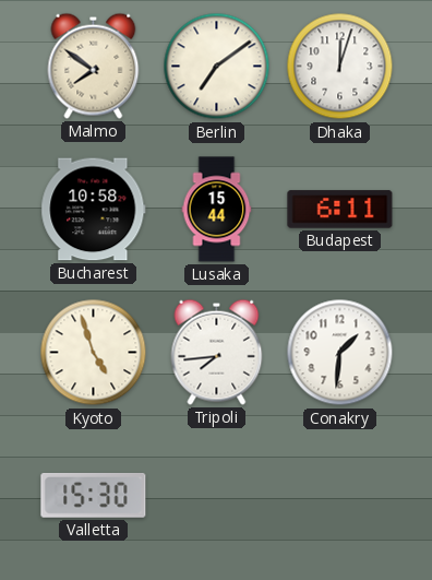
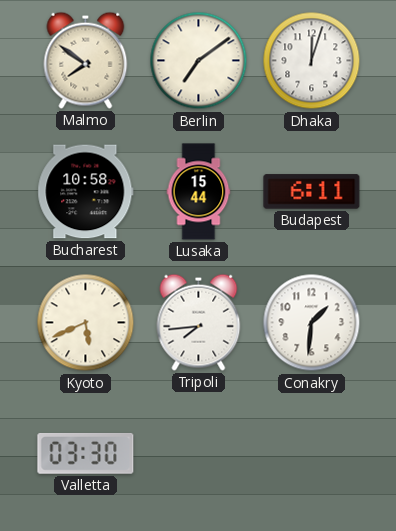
Kyoto: 4:57 -> 5:41
Valletta: 15:30 -> 03:30
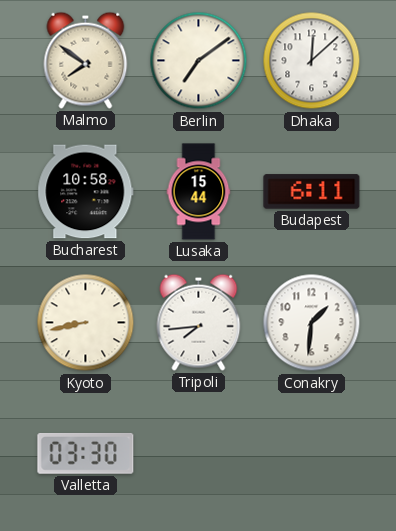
Dhaka: 12:03 -> 12:08
Kyoto: 5:41 -> 8:43
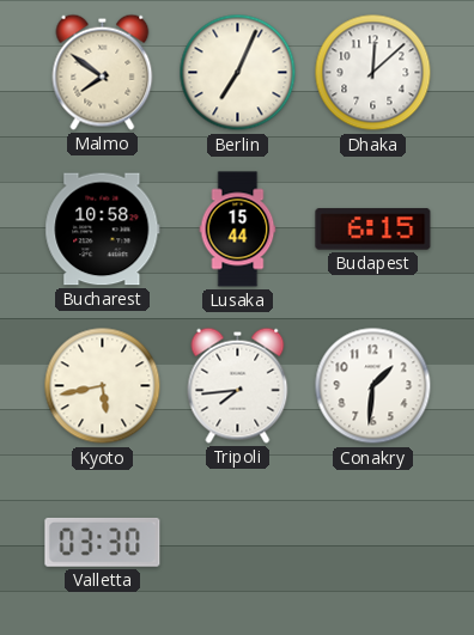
Berlin: 7:09 -> 7:04
Budapest: 6:11 -> 6:15
Kyoto: 8:43 -> 5:43
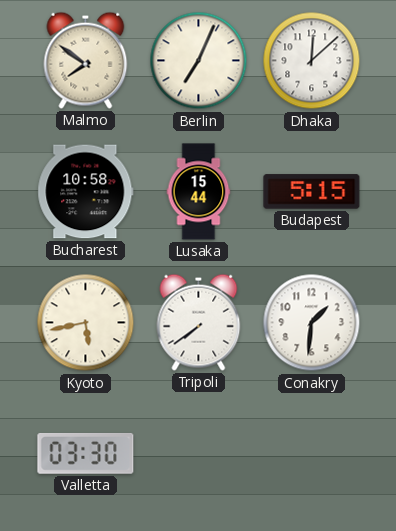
Budapest: 6:15 -> 5:15
Tripoli: 7:44 -> 7:39
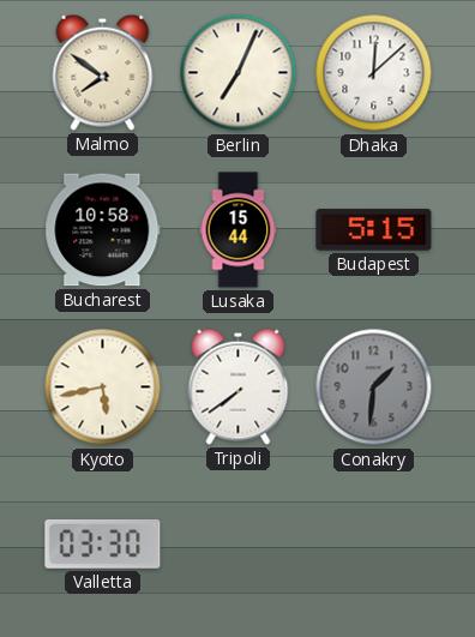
Conakry dial: white -> grey
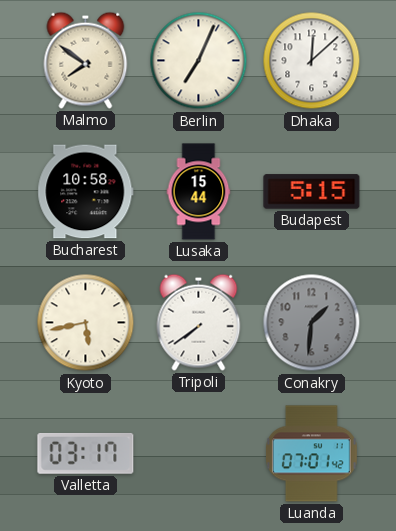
Valletta: 03:30 -> 03:17
Luanda: none -> 07:01
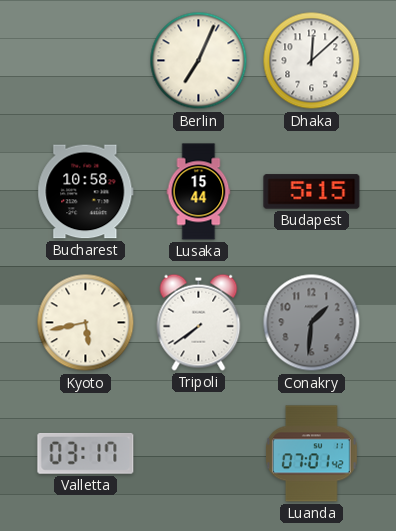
Malmo: 7:51 -> none
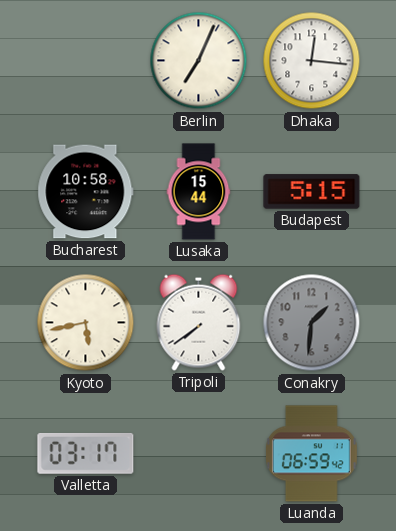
Dhaka: 12:08 -> 12:16
Luanda: 07:01 -> 06:59
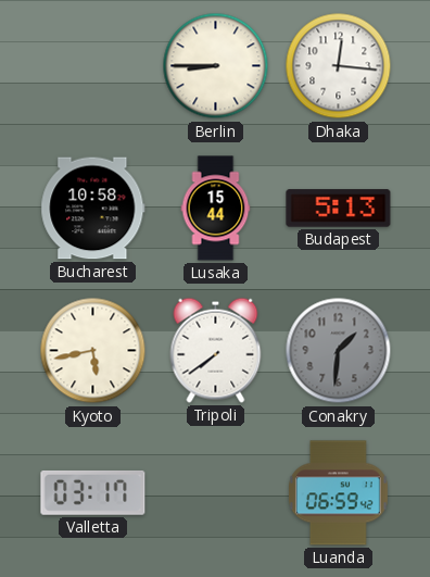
Berlin: 7:04 -> 8:45
Budapest: 5:15 -> 5:13
